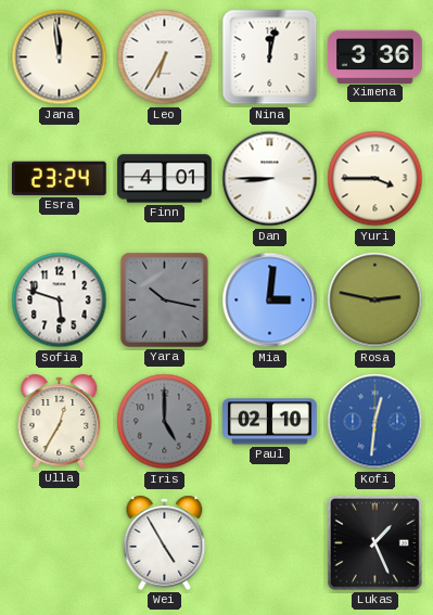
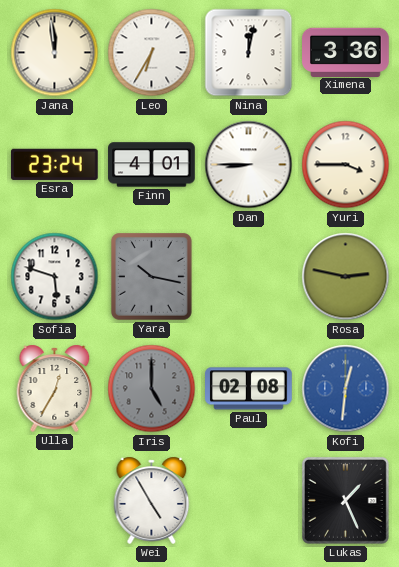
Mia: 3:01 -> none
Paul: 02:10 -> 02:08
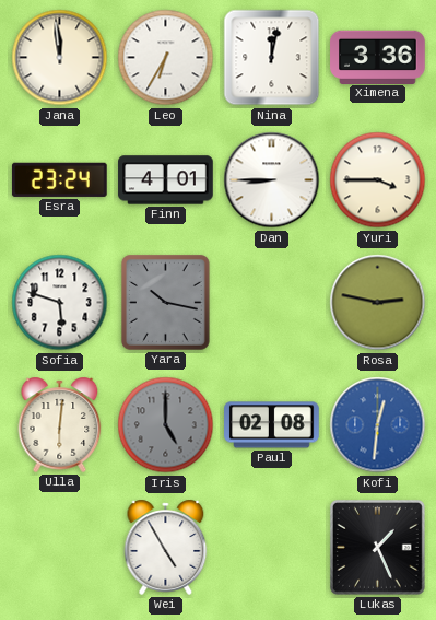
Ulla: 12:35 -> 6:01
